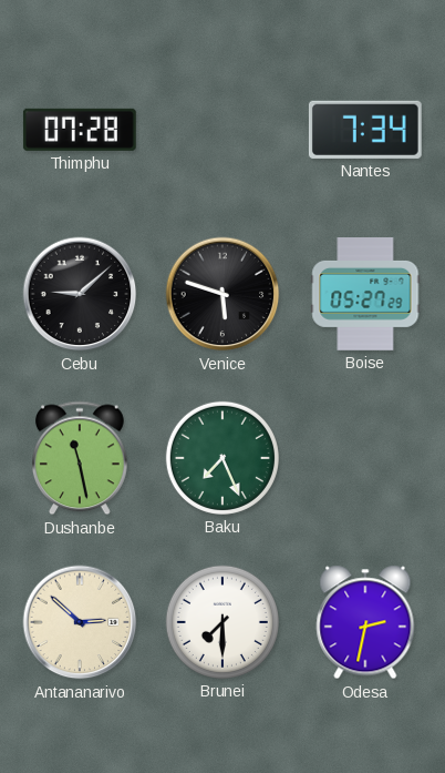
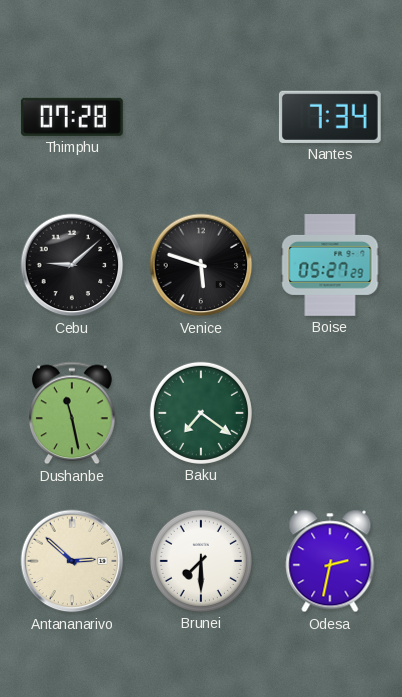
Baku: 7:26 -> 7:21
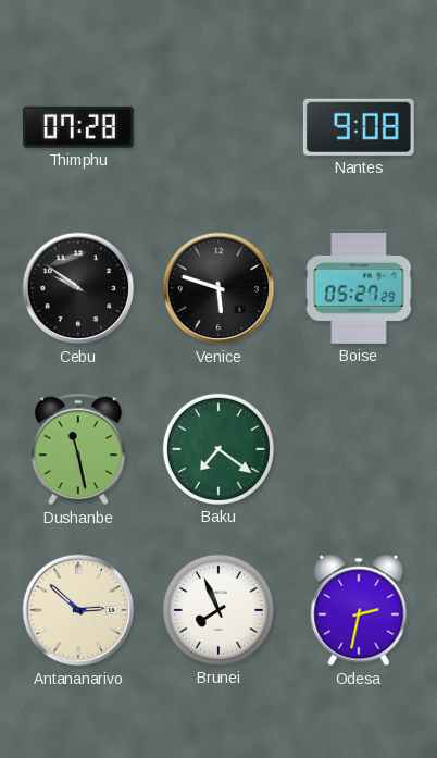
Nantes: 7:34 -> 9:08
Cebu: 9:08 -> 9:51
Brunei: 7:30 -> 7:56
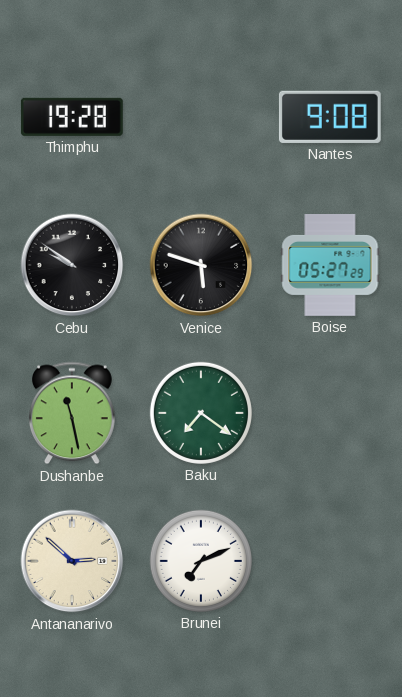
Thimphu: 07:28 -> 19:28
Brunei: 7:56 -> 7:11
Odesa: 2:32 -> none
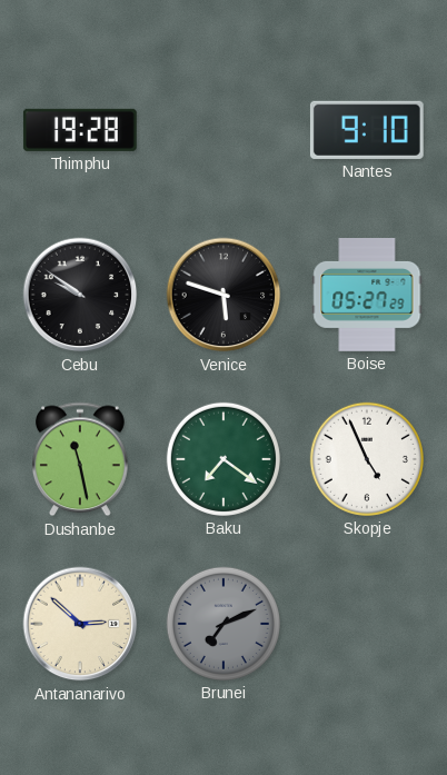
Nantes: 9:08 -> 9:10
Skopje: none -> 4:56
Brunei dial: white -> grey
